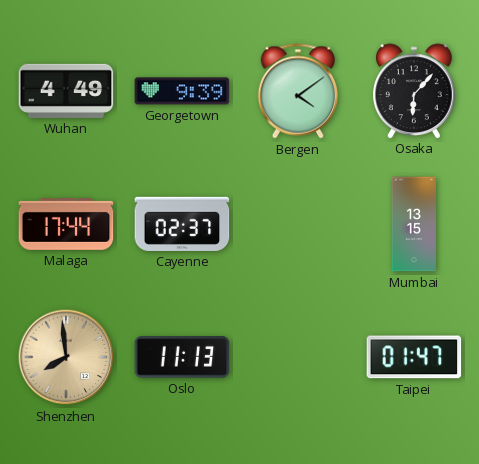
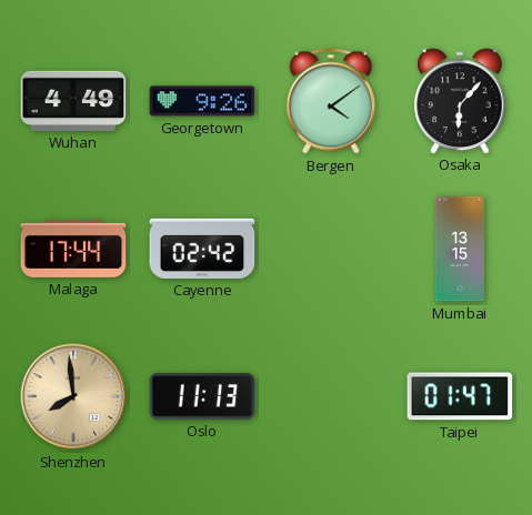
Georgetown: 9:39 -> 9:26
Cayenne: 02:37 -> 02:42
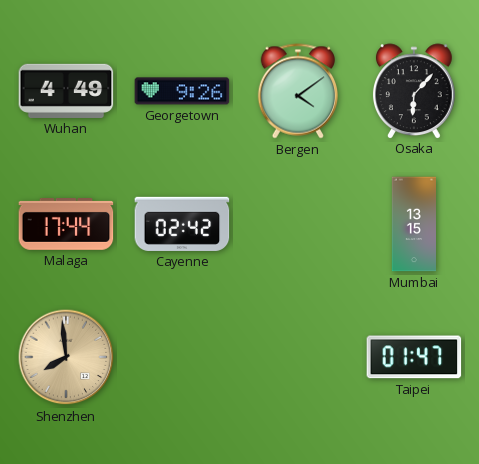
Oslo: 11:13 -> none
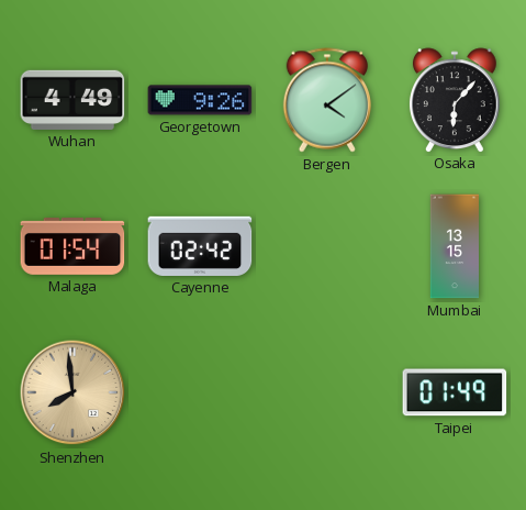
Malaga: 17:44 -> 01:54
Taipei: 01:47 -> 01:49
